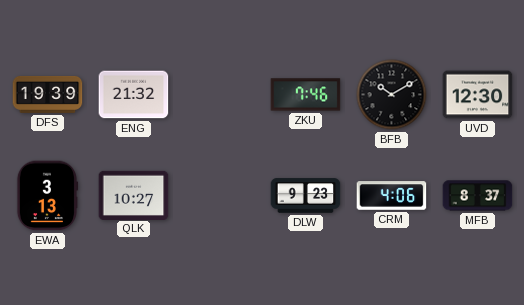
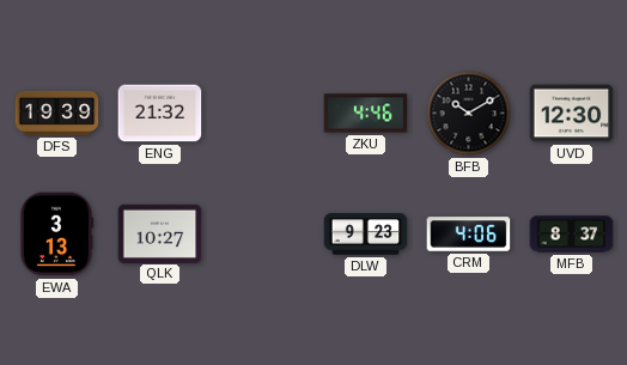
ZKU: 7:46 -> 4:46
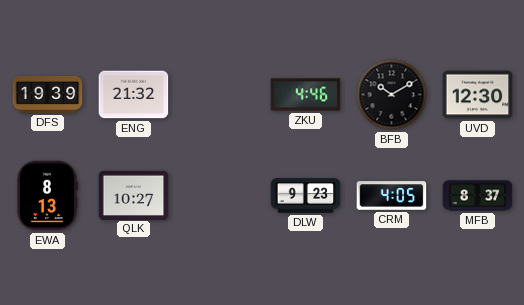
EWA: 3:13 -> 8:13
CRM: 4:06 -> 4:05
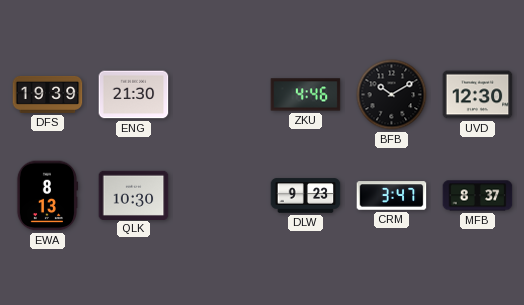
ENG: 21:32 -> 21:30
QLK: 10:27 -> 10:30
CRM: 4:05 -> 3:47
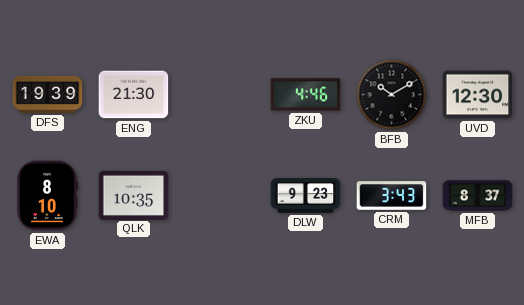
EWA: 8:13 -> 8:10
QLK: 10:30 -> 10:35
CRM: 3:47 -> 3:43
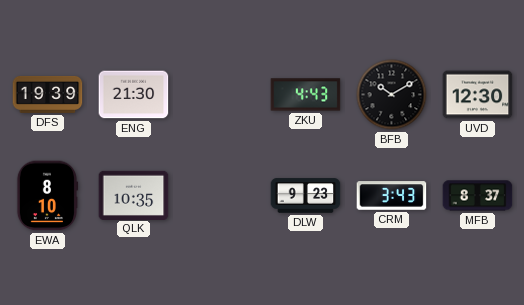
ZKU: 4:46 -> 4:43
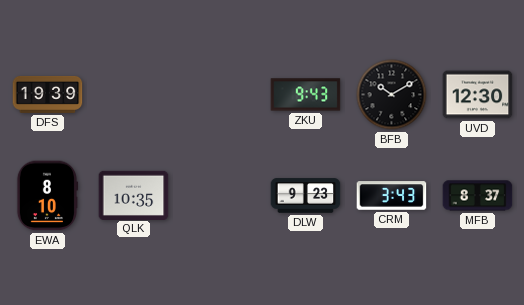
ENG: 21:30 -> none
ZKU: 4:43 -> 9:43
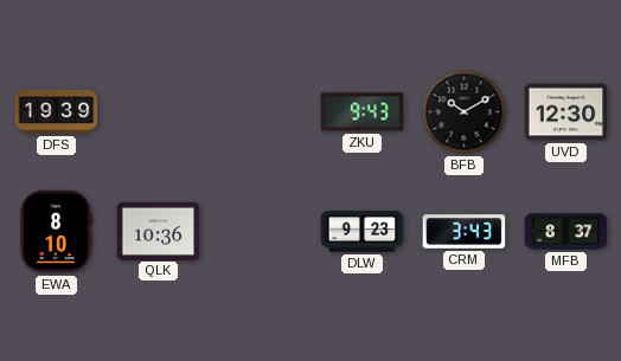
QLK: 10:35 -> 10:36
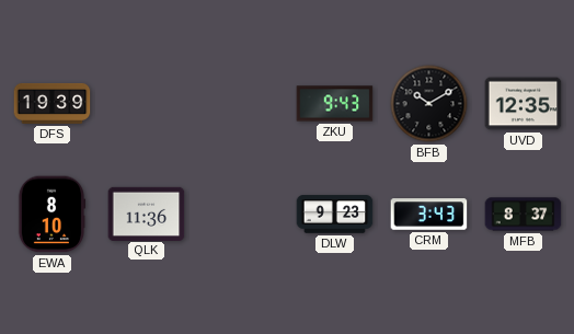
UVD: 12:30 -> 12:35
QLK: 10:36 -> 11:36
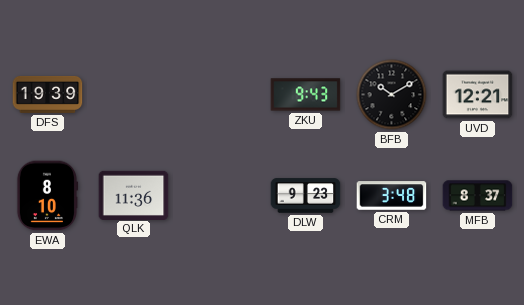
UVD: 12:35 -> 12:21
CRM: 3:43 -> 3:48
